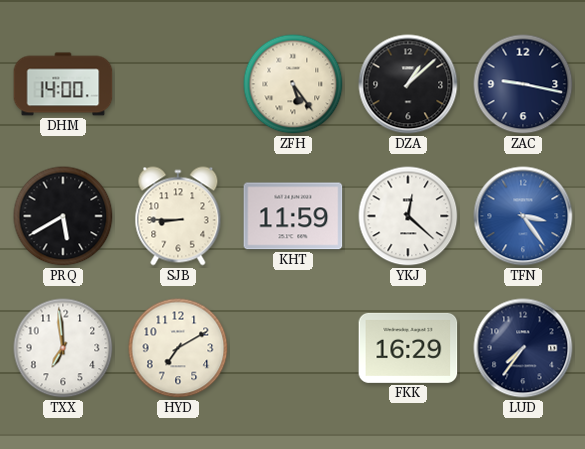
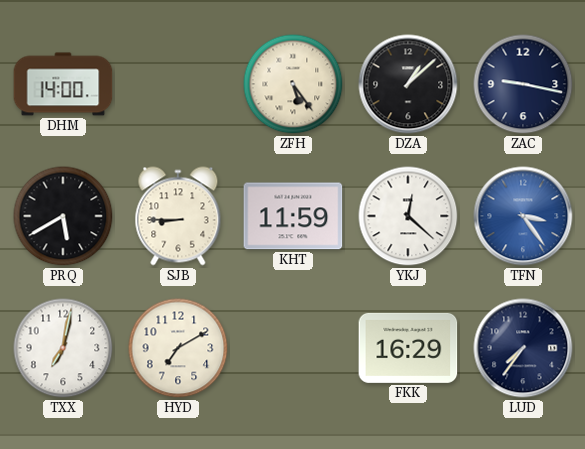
TXX: 6:59 -> 7:02
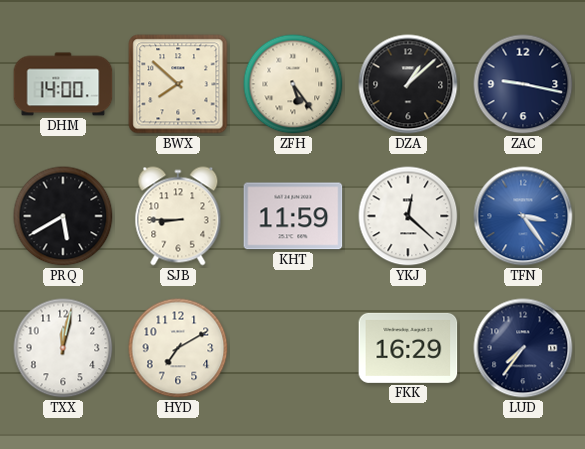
BWX: none -> 7:52
TXX: 7:02 -> 12:02
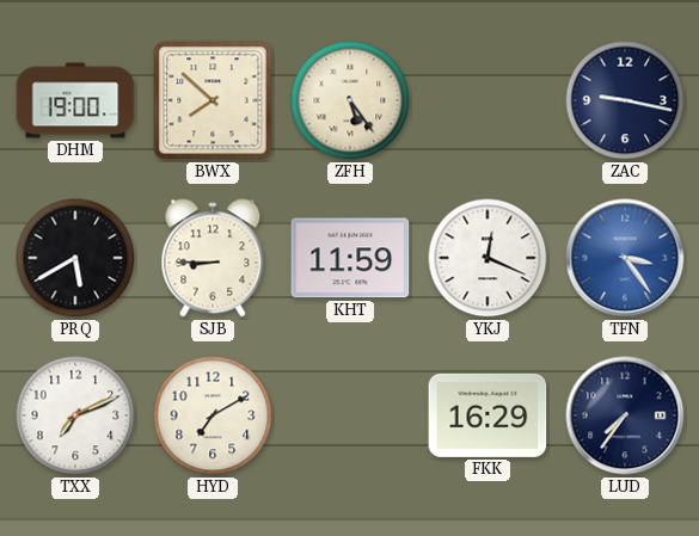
DHM: 14:00 -> 19:00
DZA: 1:08 -> none
YKJ: 12:22 -> 12:19
TXX: 12:02 -> 7:11
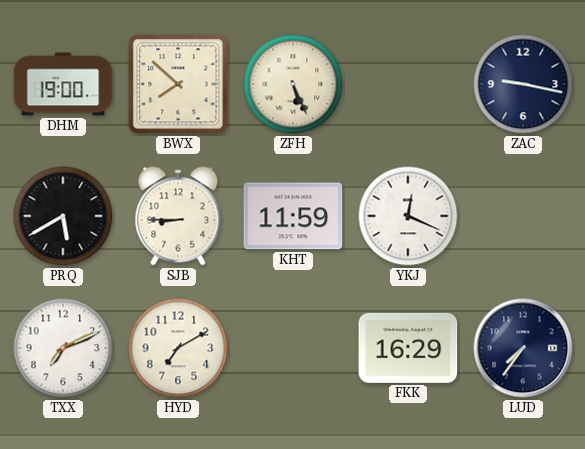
ZFH: 5:24 -> 5:26
TFN: 3:24 -> none
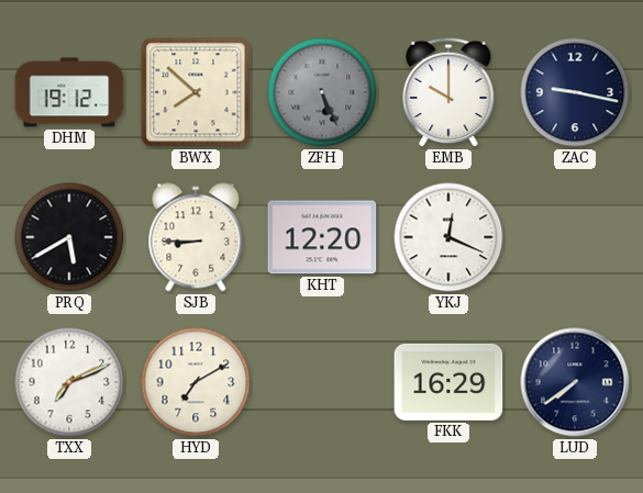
DHM: 19:00 -> 19:12
ZFH dial: cream -> grey
EMB: none -> 10:00
KHT: 11:59 -> 12:20
LUD: 7:36 -> 7:39
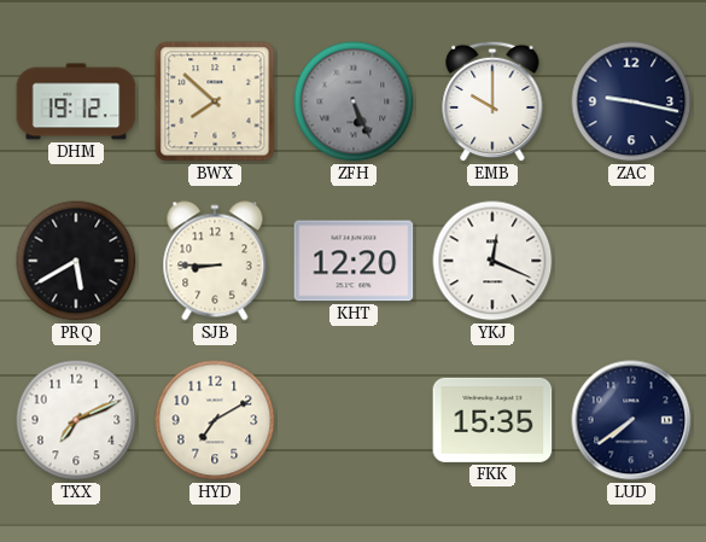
FKK: 16:29 -> 15:35
